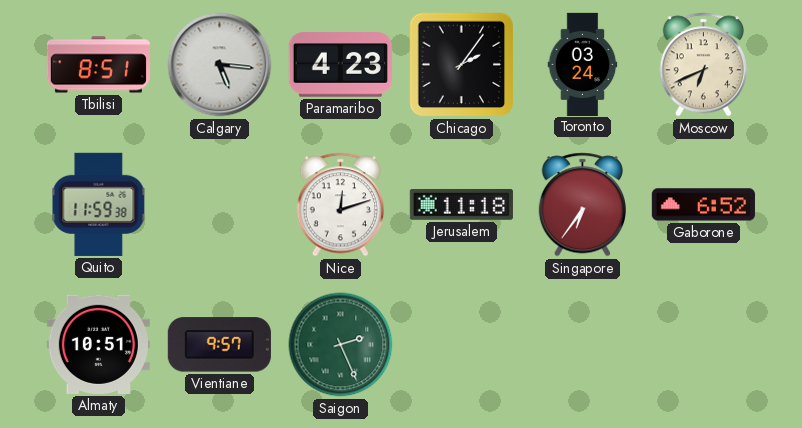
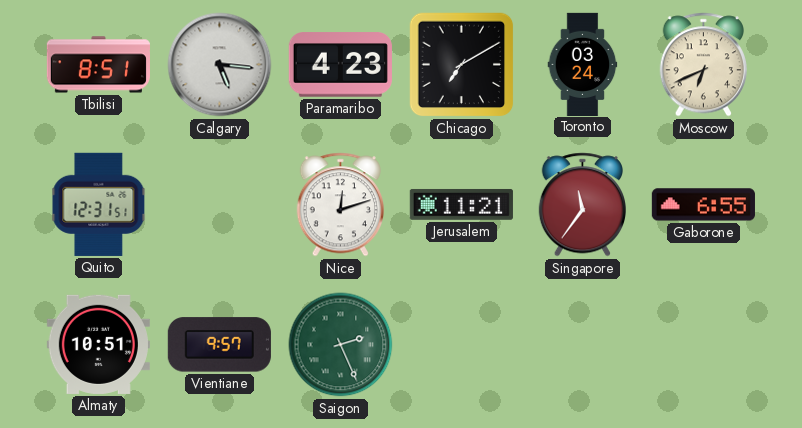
Chicago: 2:06 -> 7:10
Quito: 11:59 -> 12:31
Jerusalem: 11:18 -> 11:21
Singapore: 6:36 -> 11:36
Gaborone: 6:52 -> 6:55
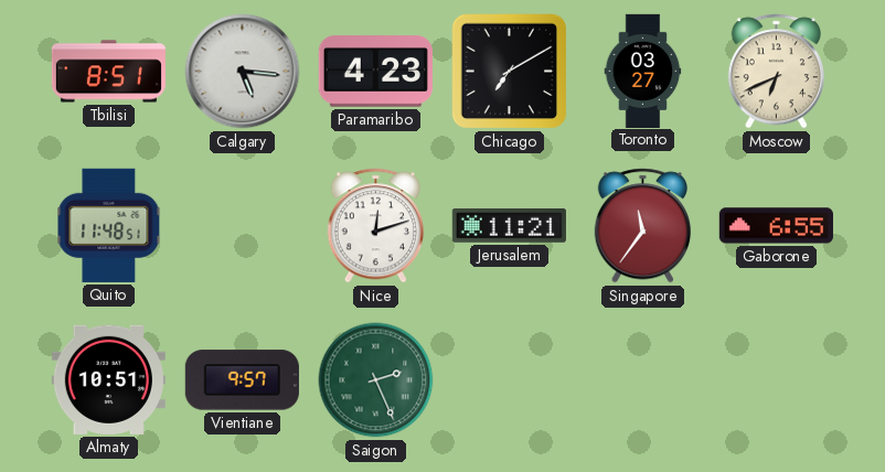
Toronto: 03:24 -> 03:27
Quito: 12:31 -> 11:48
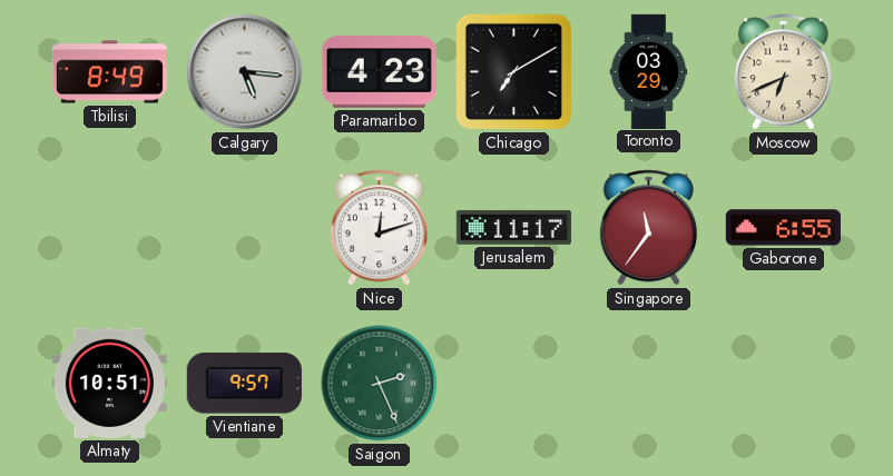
Tbilisi: 8:51 -> 8:49
Toronto: 03:27 -> 03:29
Quito: 11:48 -> none
Jerusalem: 11:21 -> 11:17
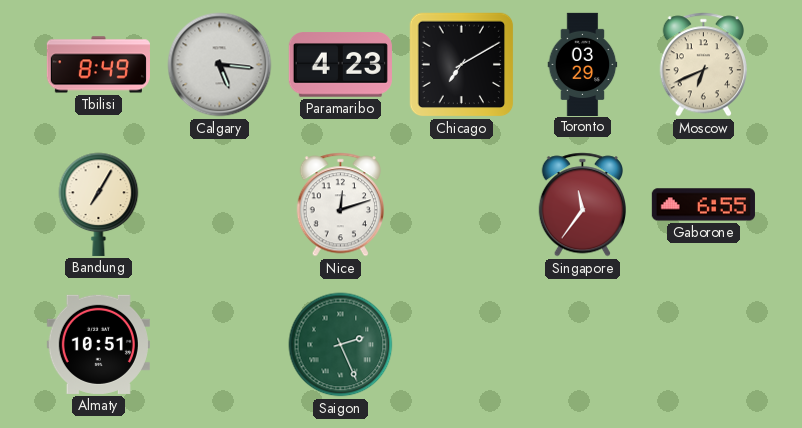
Bandung: none -> 7:05
Jerusalem: 11:17 -> none
Vientiane: 9:57 -> none
